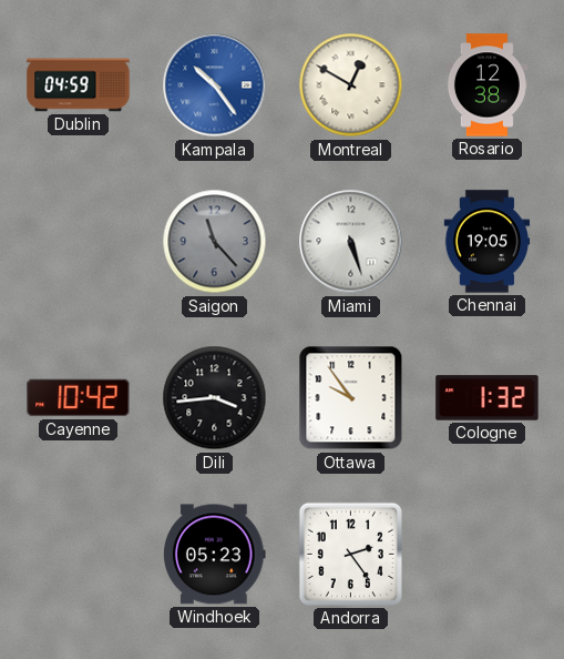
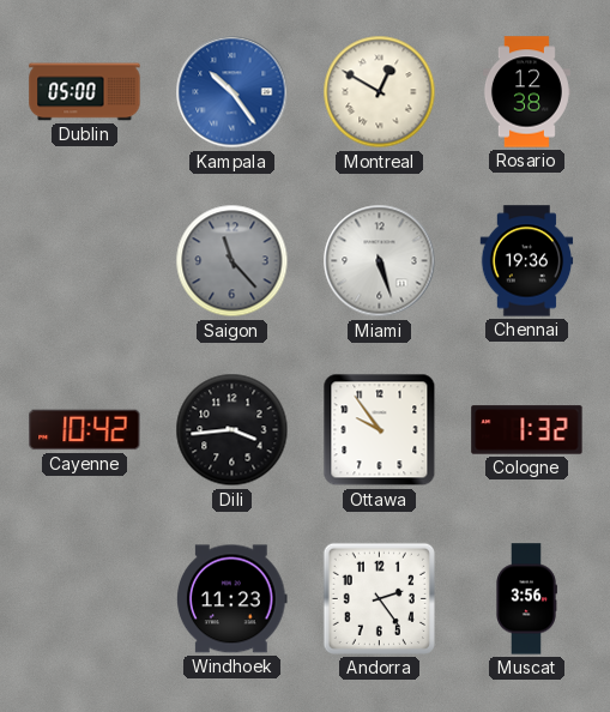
Dublin: 04:59 -> 05:00
Chennai: 19:05 -> 19:36
Windhoek: 05:23 -> 11:23
Muscat: none -> 3:56
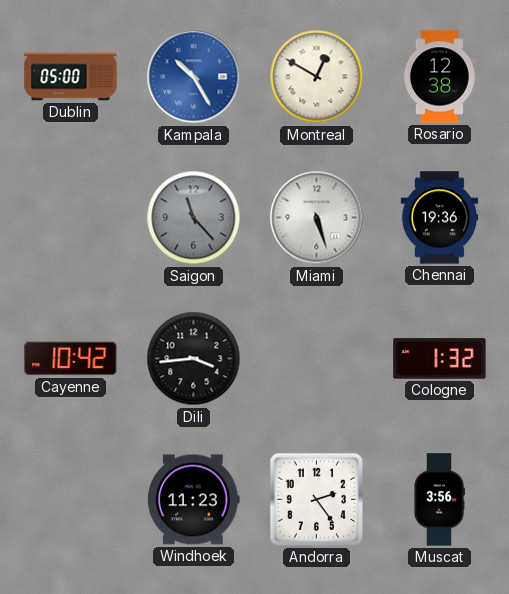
Kampala: 10:24 -> 10:25
Ottawa: 9:54 -> none
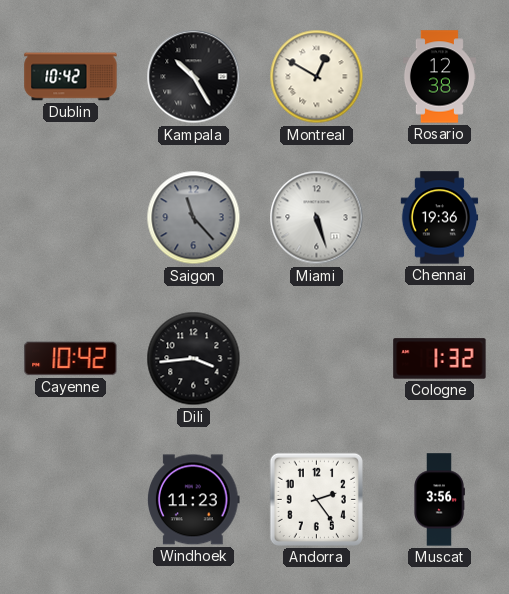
Dublin: 05:00 -> 10:42
Kampala dial: blue -> black
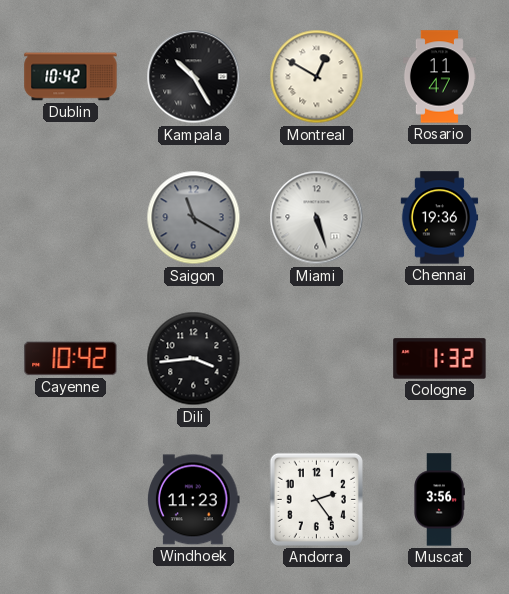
Rosario: 12:38 -> 11:47
Saigon: 11:23 -> 11:20
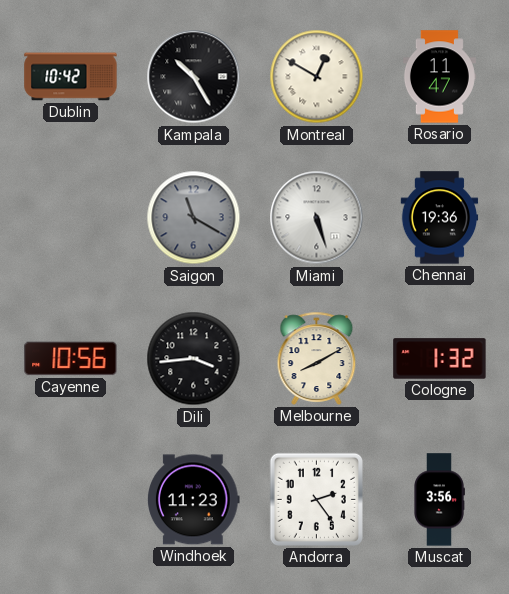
Cayenne: 10:42 -> 10:56
Melbourne: none -> 8:10
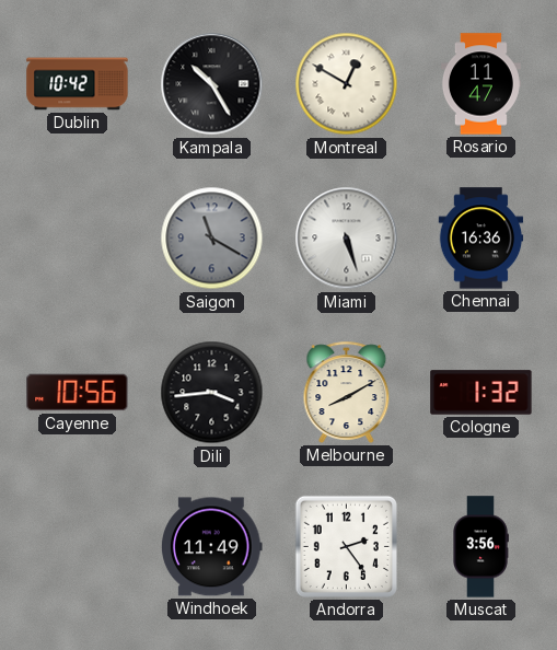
Chennai: 19:36 -> 16:36
Windhoek: 11:23 -> 11:49
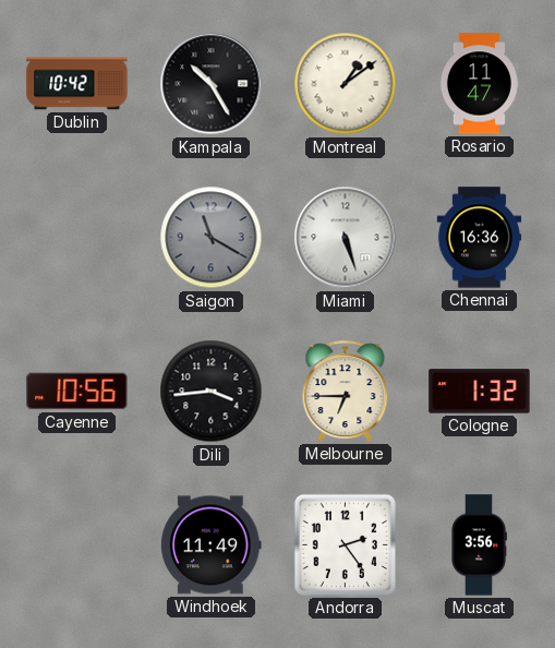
Montreal: 12:50 -> 1:09
Melbourne: 8:10 -> 6:45
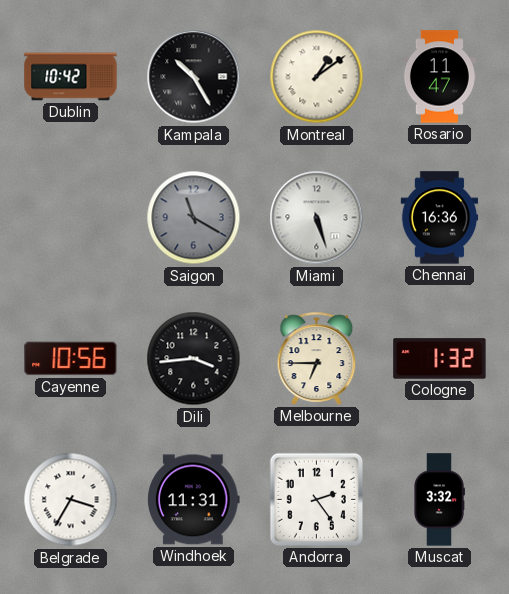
Belgrade: none -> 3:35
Windhoek: 11:49 -> 11:31
Muscat: 3:56 -> 3:32
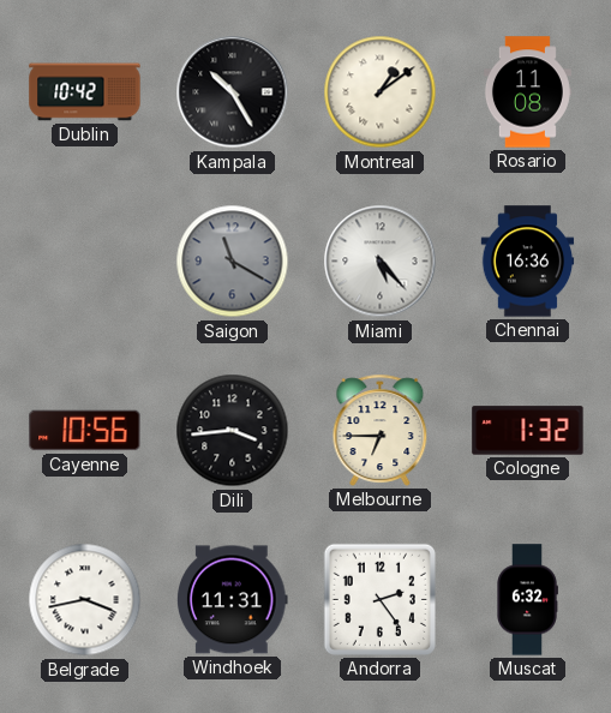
Rosario: 11:47 -> 11:08
Miami: 5:27 -> 5:23
Belgrade: 3:35 -> 3:43
Muscat: 3:32 -> 6:32
